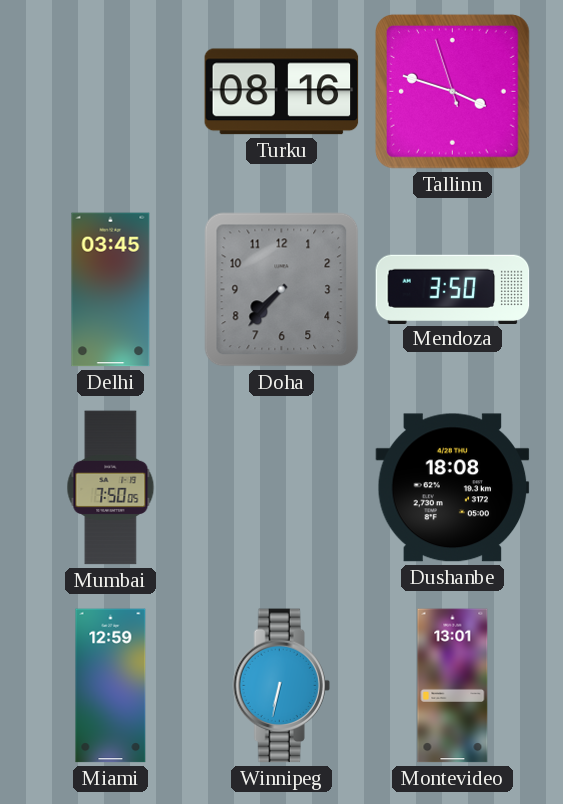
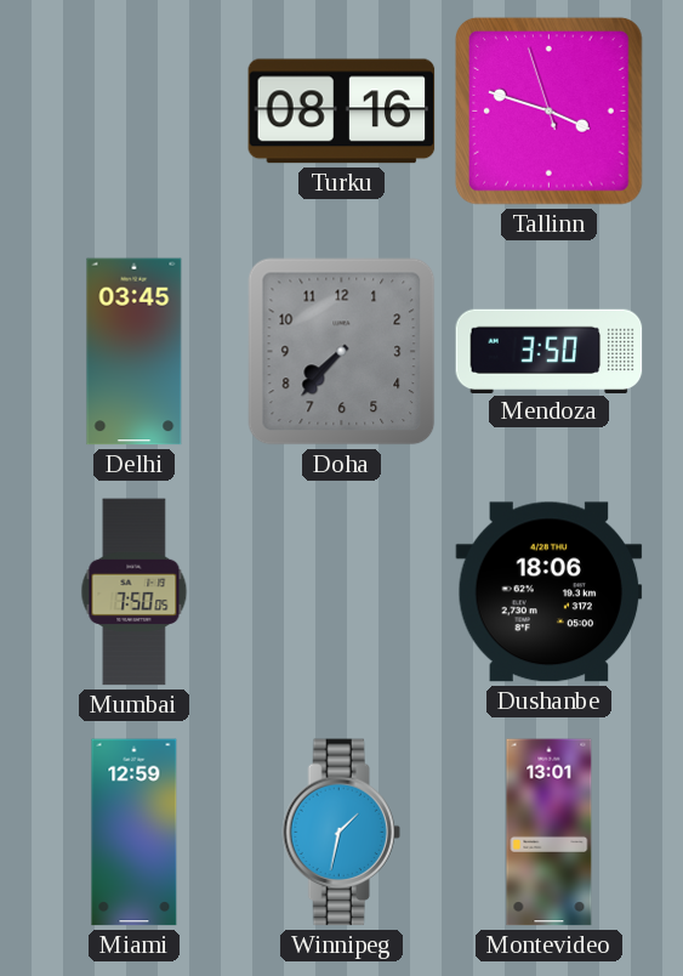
Dushanbe: 18:08 -> 18:06
Winnipeg: 6:32 -> 1:32
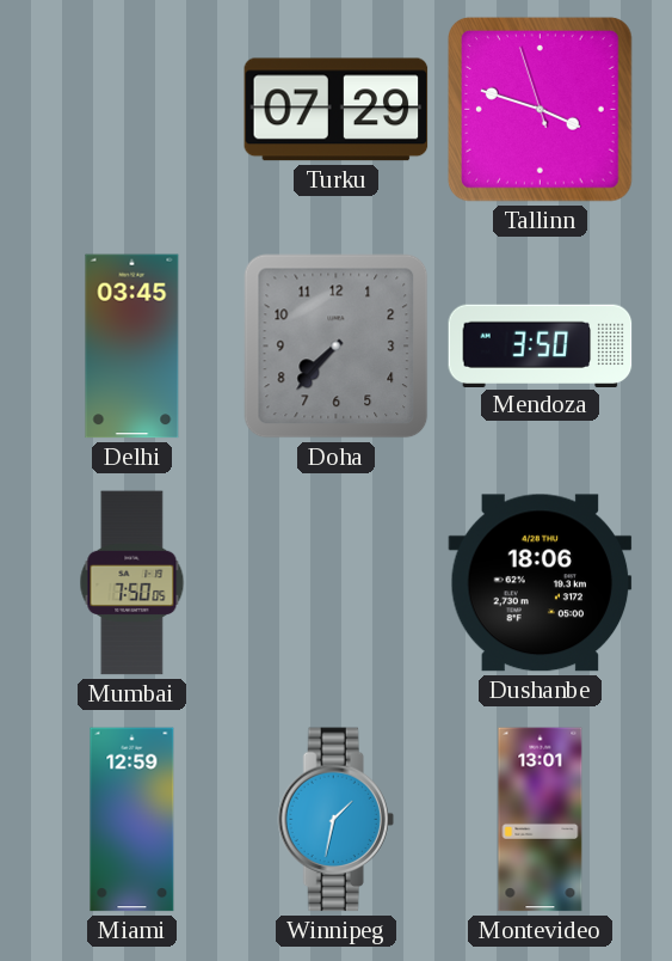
Turku: 08:16 -> 07:29
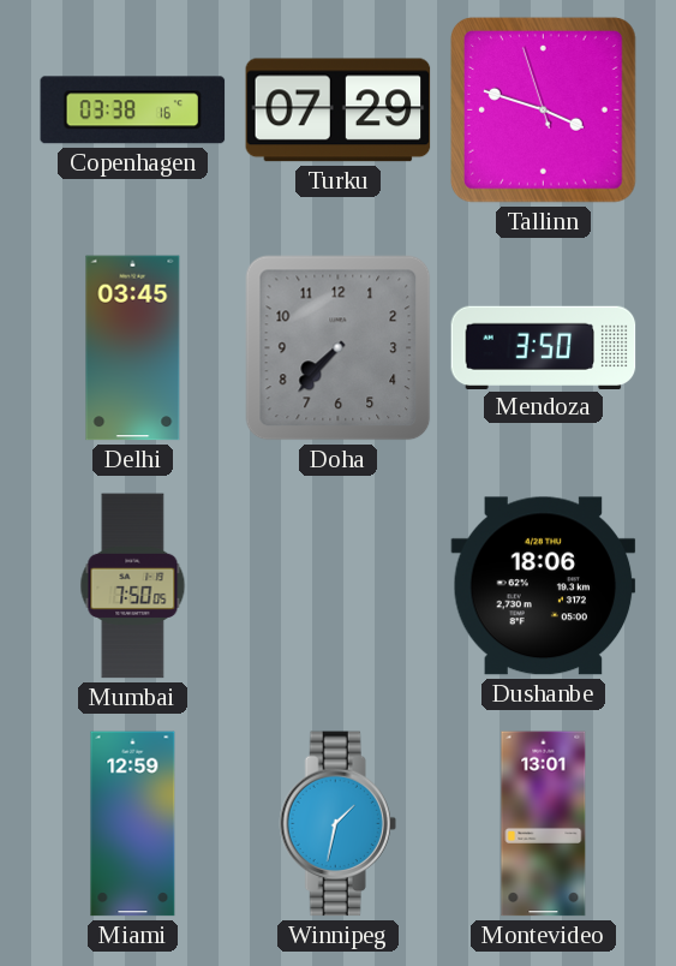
Copenhagen: none -> 03:38
